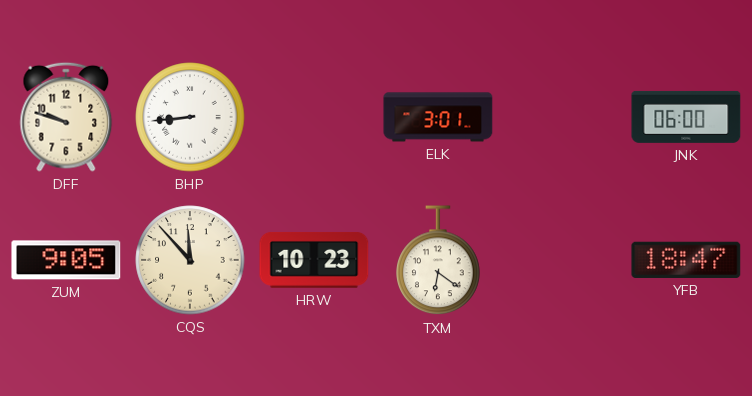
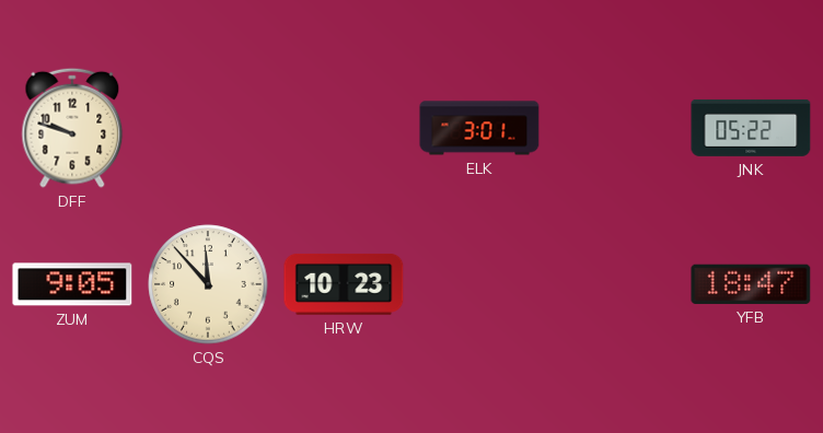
BHP: 8:44 -> none
JNK: 06:00 -> 05:22
TXM: 6:21 -> none
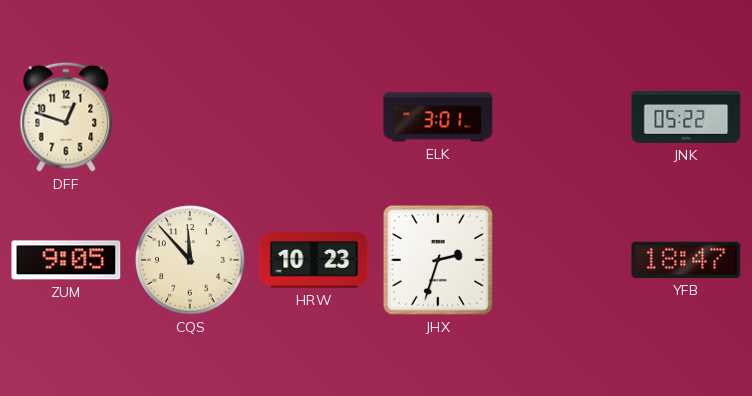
DFF: 9:48 -> 12:48
JHX: none -> 2:33
